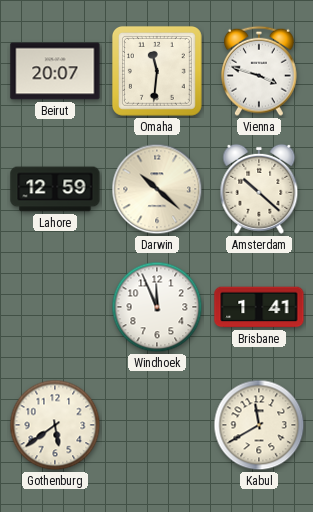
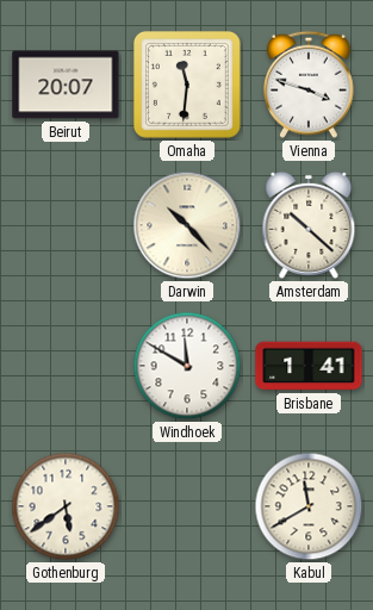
Lahore: 12:59 -> none
Darwin: 10:22 -> 10:23
Windhoek: 11:56 -> 11:50
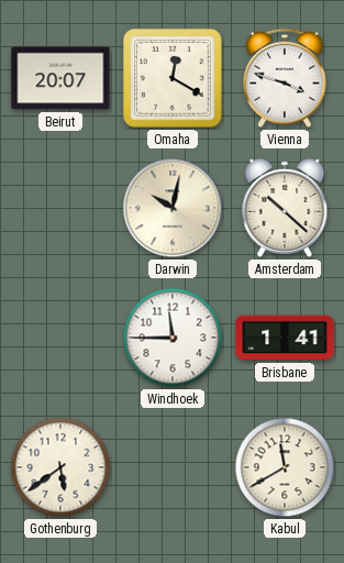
Omaha: 11:31 -> 12:20
Darwin: 10:23 -> 10:02
Windhoek: 11:50 -> 11:45
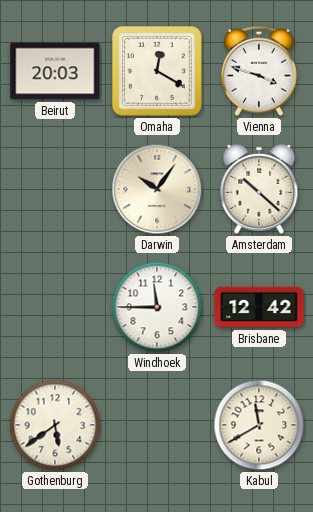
Beirut: 20:07 -> 20:03
Darwin: 10:02 -> 10:06
Brisbane: 1:41 -> 12:42
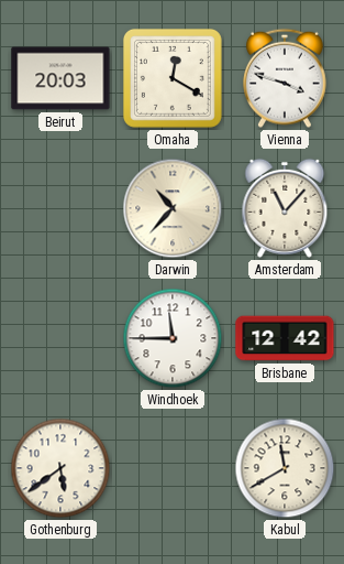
Darwin: 10:06 -> 10:37
Amsterdam: 10:22 -> 11:07
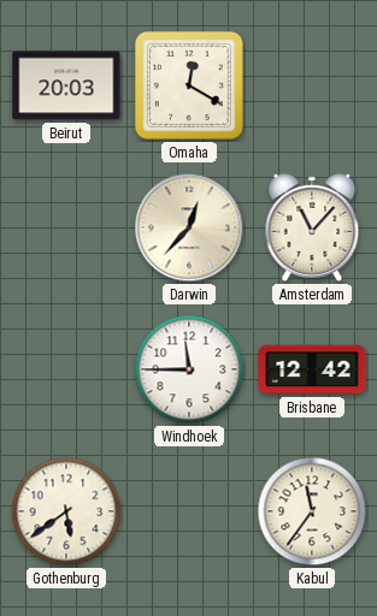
Vienna: 3:48 -> none
Darwin: 10:37 -> 12:37
Kabul: 11:40 -> 11:36
